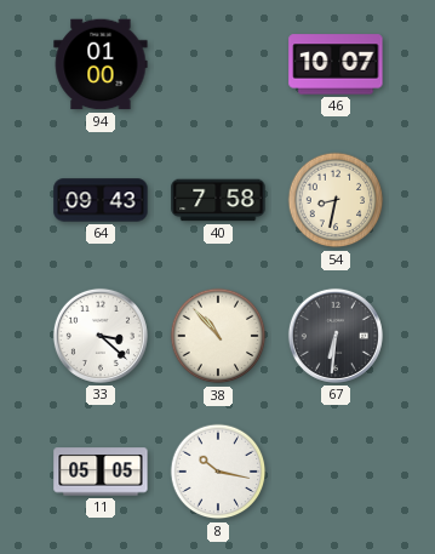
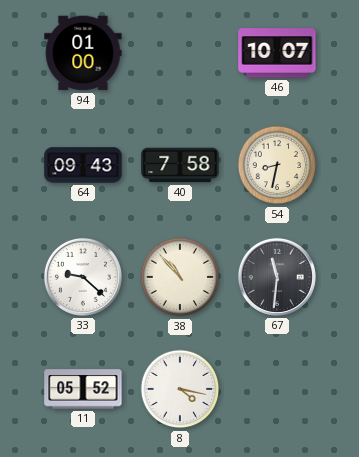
33: 3:22 -> 9:22
67: 6:31 -> 11:31
11: 05:05 -> 05:52
8: 10:17 -> 4:17
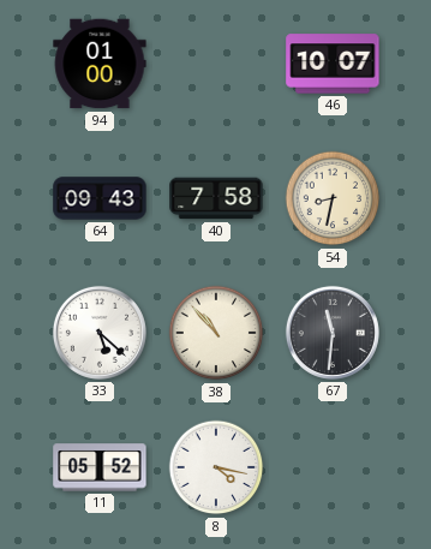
33: 9:22 -> 5:22
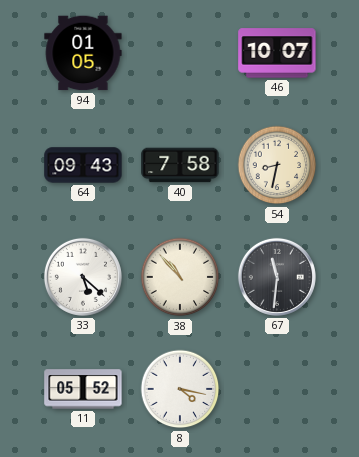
94: 01:00 -> 01:05
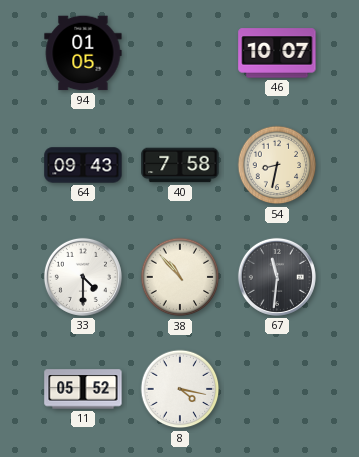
33: 5:22 -> 4:30
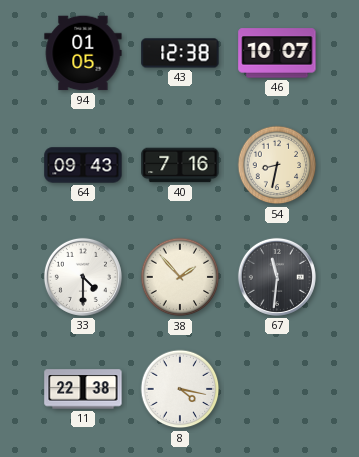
43: none -> 12:38
40: 7:58 -> 7:16
38: 10:53 -> 1:53
11: 05:52 -> 22:38
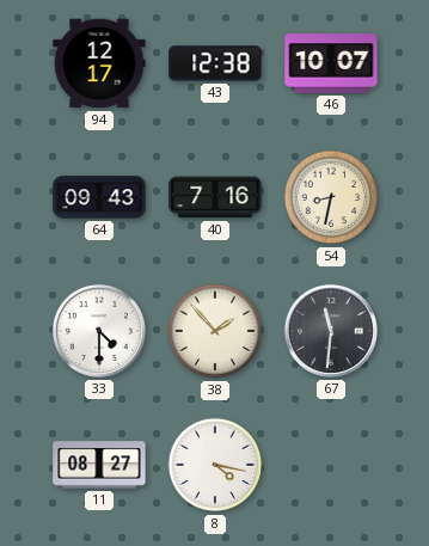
94: 01:05 -> 12:17
11: 22:38 -> 08:27
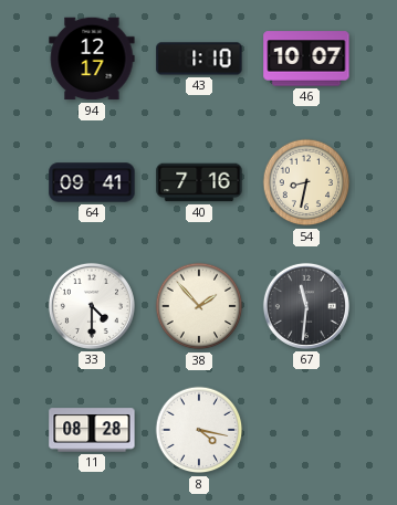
43: 12:38 -> 1:10
64: 09:43 -> 09:41
11: 08:27 -> 08:28
